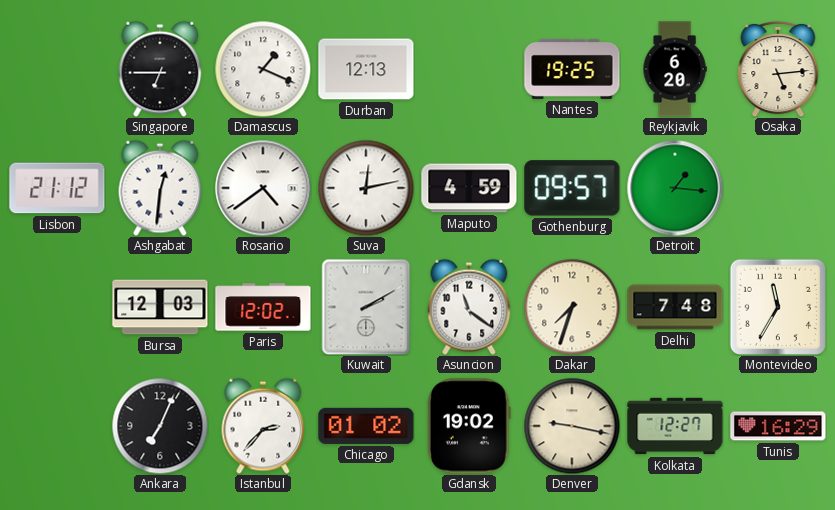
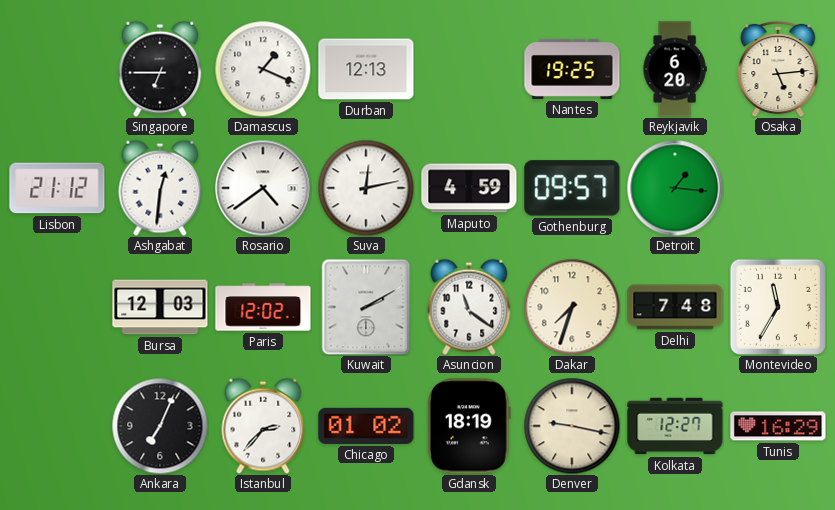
Gdansk: 19:02 -> 18:19
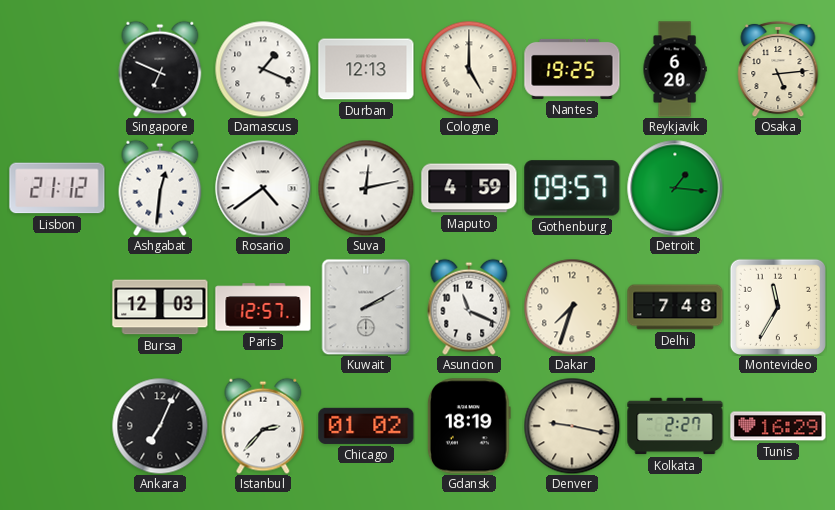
Singapore: 6:45 -> 6:49
Cologne: none -> 5:00
Paris: 12:02 -> 12:57
Asuncion: 11:21 -> 11:19
Kolkata: 12:27 -> 2:27
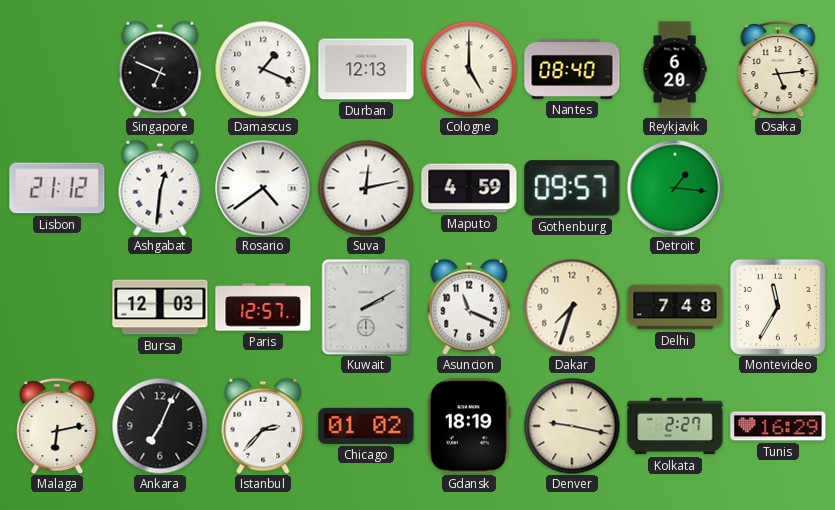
Nantes: 19:25 -> 08:40
Malaga: none -> 6:13
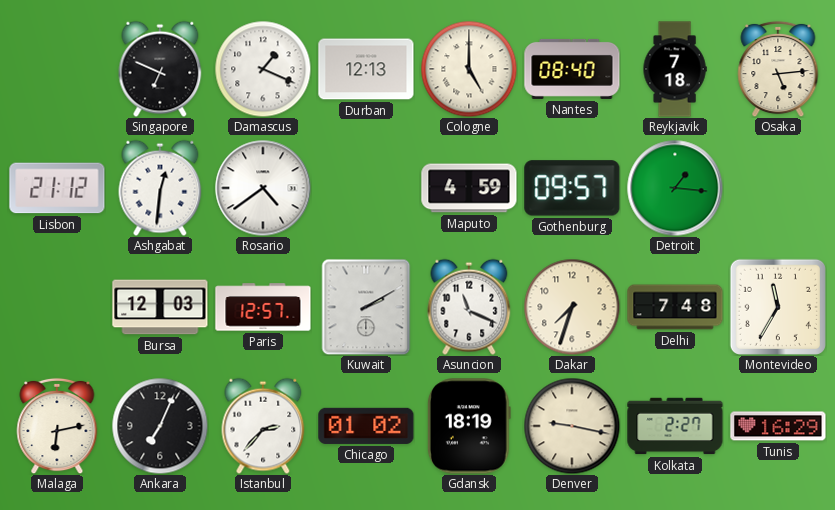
Reykjavik: 6:20 -> 7:18
Suva: 12:13 -> none
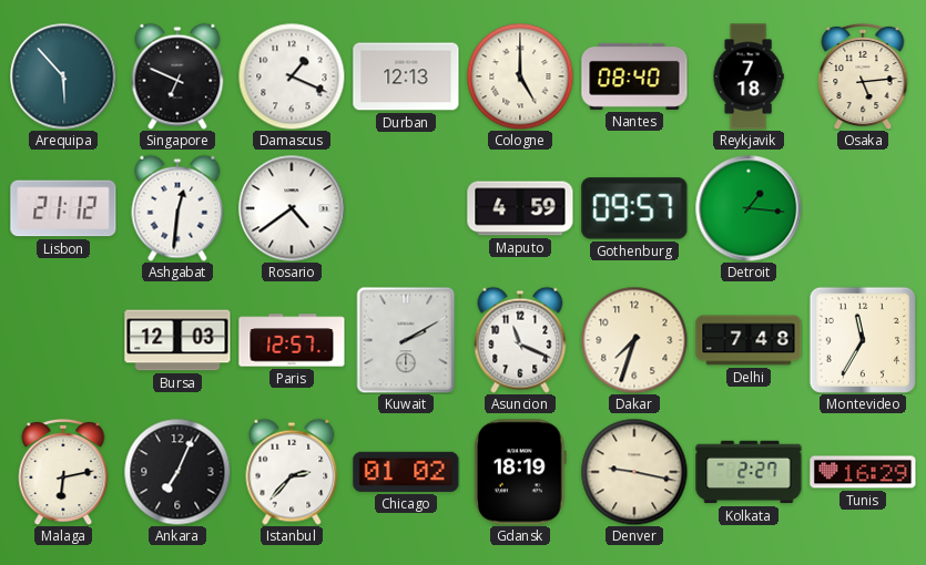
Arequipa: none -> 5:53
